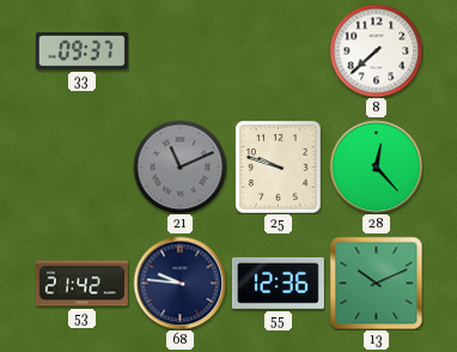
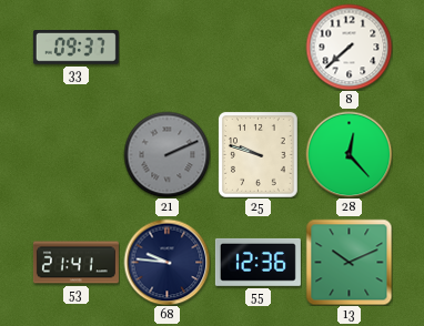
21: 11:11 -> 2:11
53: 21:42 -> 21:41
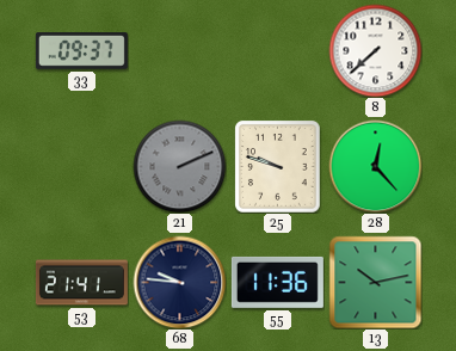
55: 12:36 -> 11:36
13: 10:11 -> 10:13
